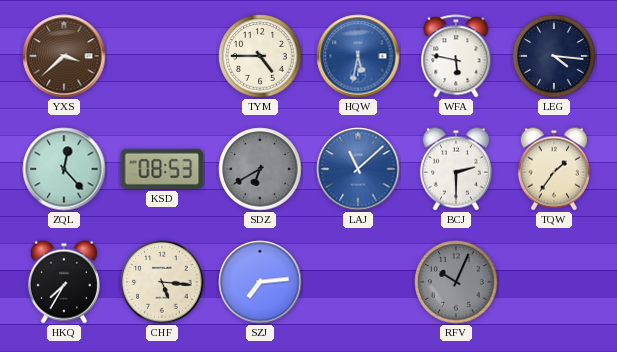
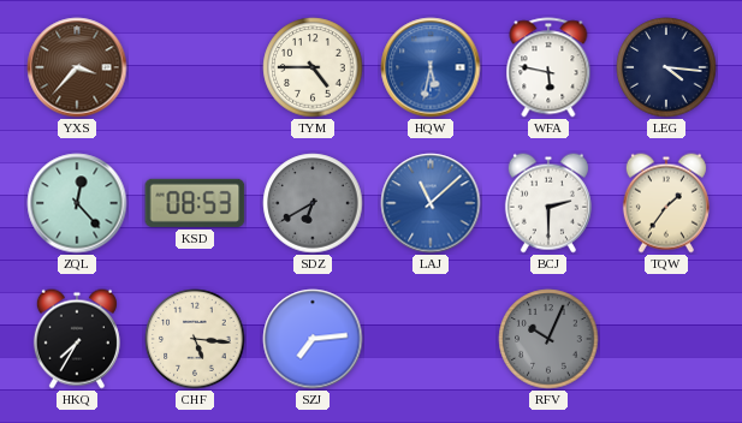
YXS: 3:38 -> 3:37
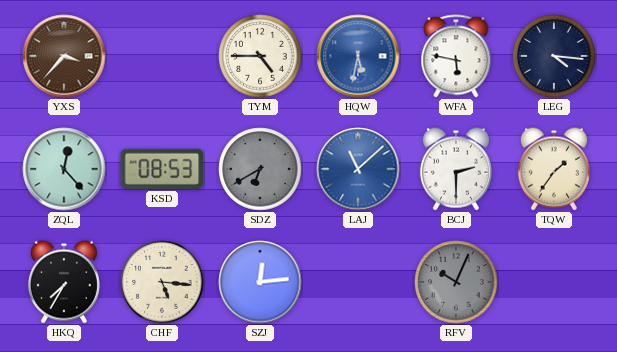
SZJ: 7:14 -> 12:14
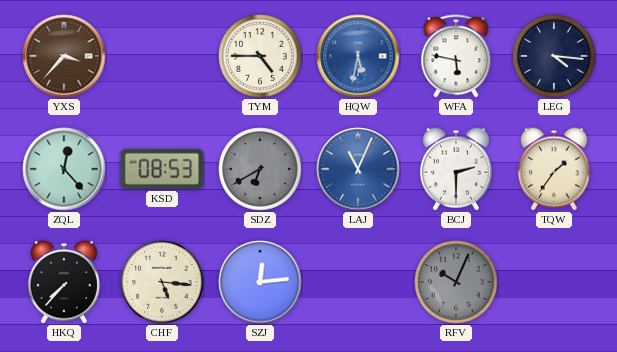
LAJ: 11:08 -> 11:04
HKQ: 7:35 -> 7:37
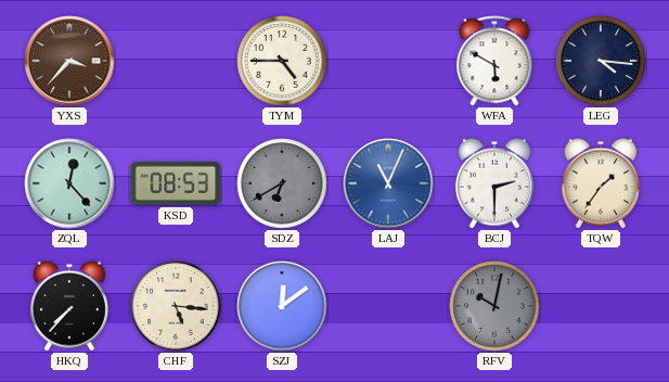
HQW: 5:32 -> none
WFA: 5:47 -> 5:50
SZJ: 12:14 -> 12:09
RFV: 10:04 -> 10:02
